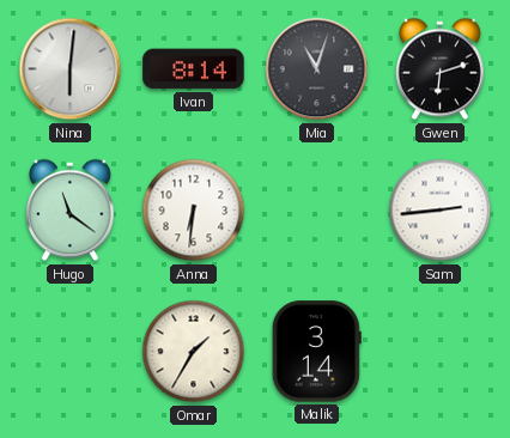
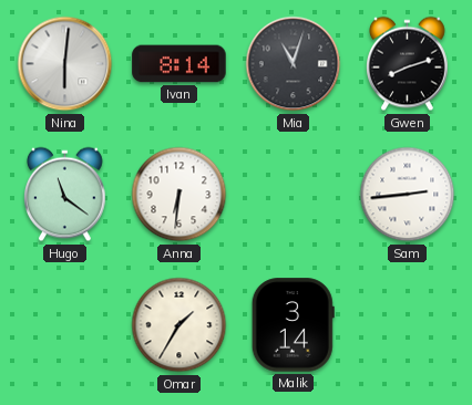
Gwen: 6:12 -> 8:12
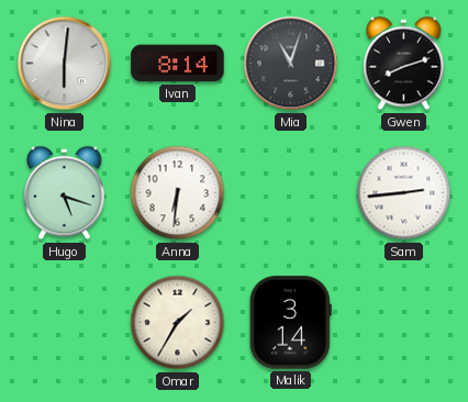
Hugo: 11:21 -> 5:18
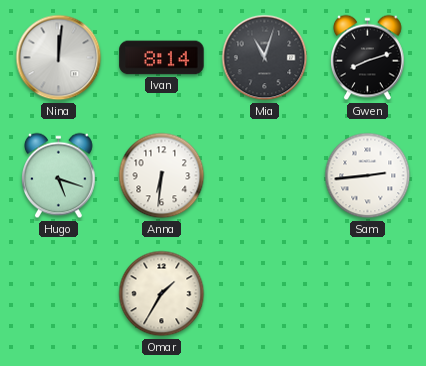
Nina: 6:01 -> 12:01
Malik: 3:14 -> none
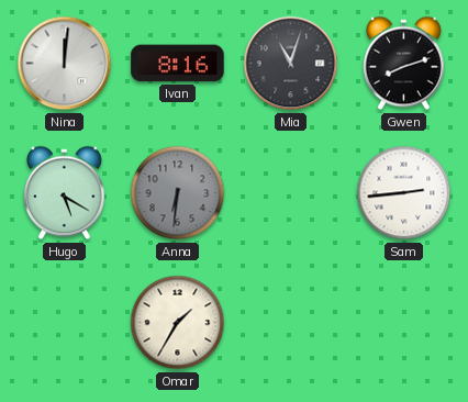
Ivan: 8:14 -> 8:16
Hugo: 5:18 -> 5:20
Anna dial: white -> grey
